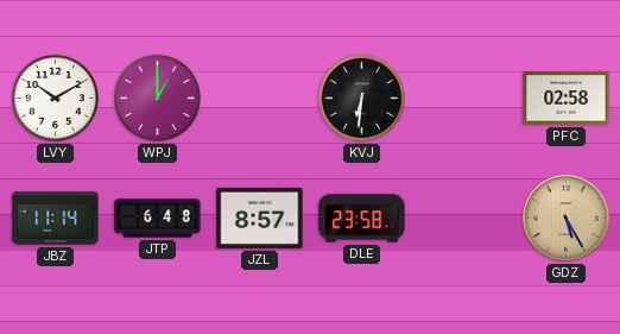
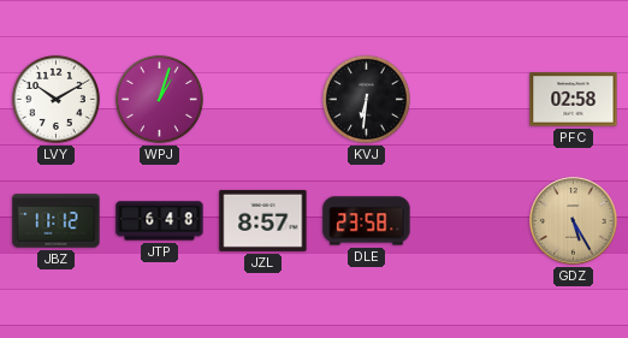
WPJ: 1:00 -> 1:03
JBZ: 11:14 -> 11:12
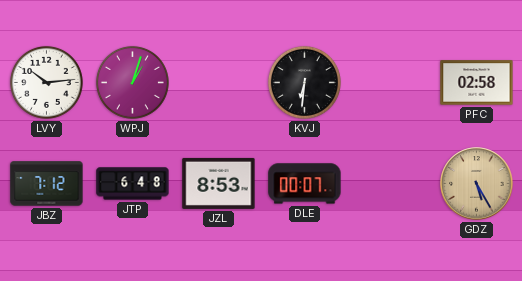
LVY: 10:10 -> 10:14
JBZ: 11:12 -> 7:12
JZL: 8:57 -> 8:53
DLE: 23:58 -> 00:07
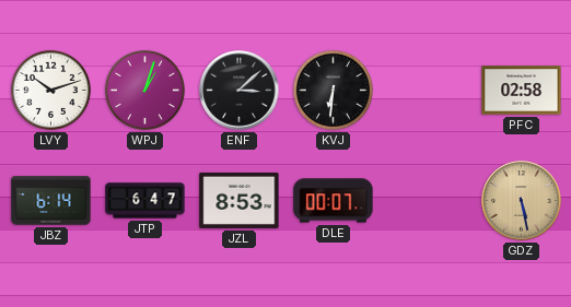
LVY: 10:14 -> 10:12
ENF: none -> 3:08
JBZ: 7:12 -> 6:14
JTP: 6:48 -> 6:47
GDZ: 5:25 -> 5:28
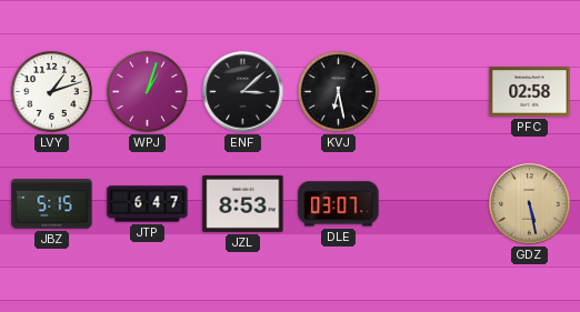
LVY: 10:12 -> 1:12
KVJ: 6:31 -> 6:28
JBZ: 6:14 -> 5:15
DLE: 00:07 -> 03:07
